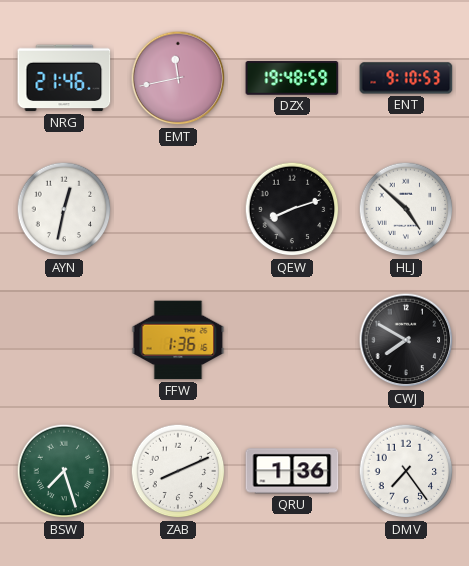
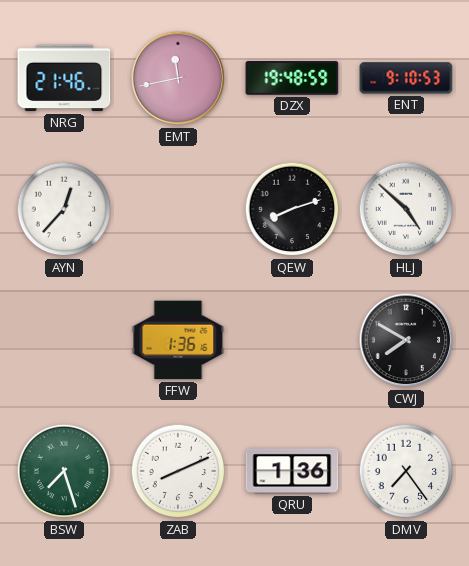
AYN: 12:32 -> 12:37
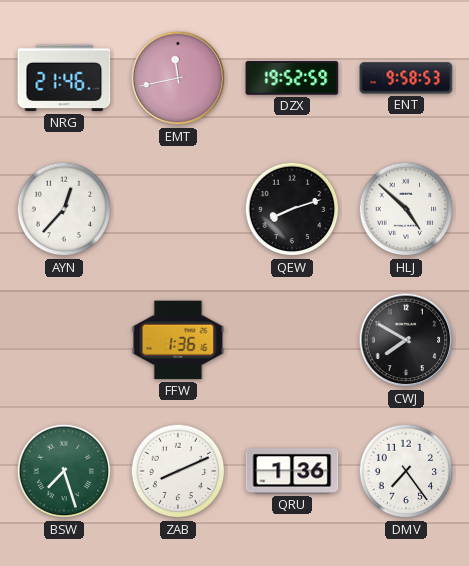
DZX: 19:48 -> 19:52
ENT: 9:10 -> 9:58
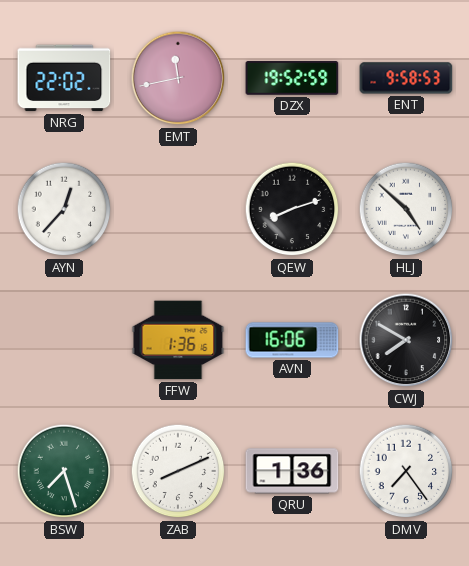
NRG: 21:46 -> 22:02
AVN: none -> 16:06
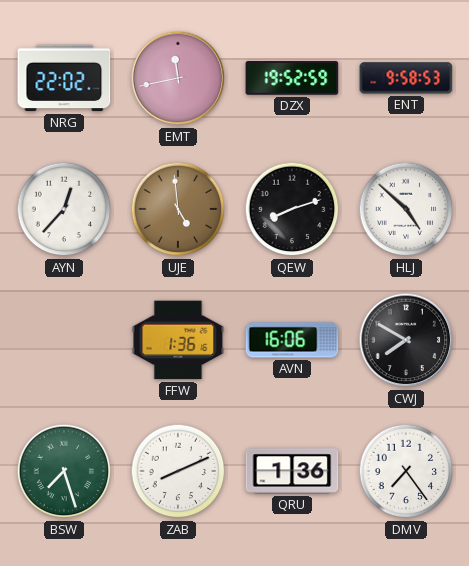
UJE: none -> 4:59
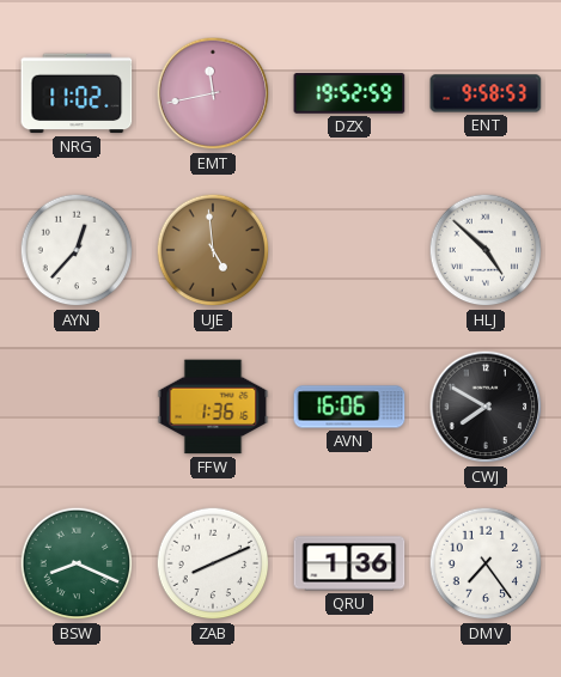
NRG: 22:02 -> 11:02
QEW: 8:12 -> none
BSW: 7:27 -> 8:19
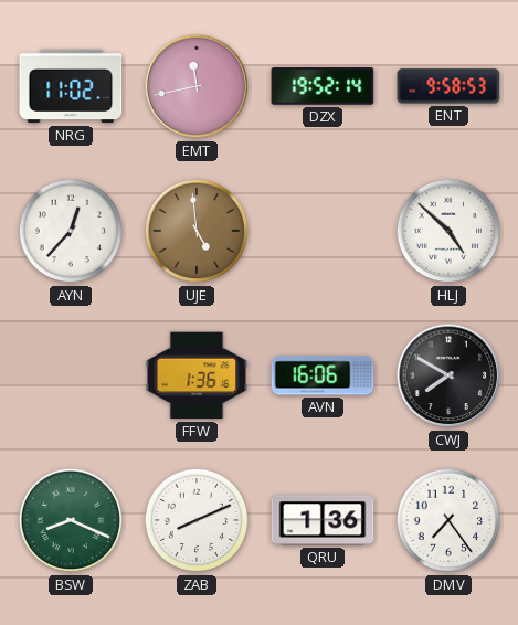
DZX: 19:52:59 -> 19:52:14
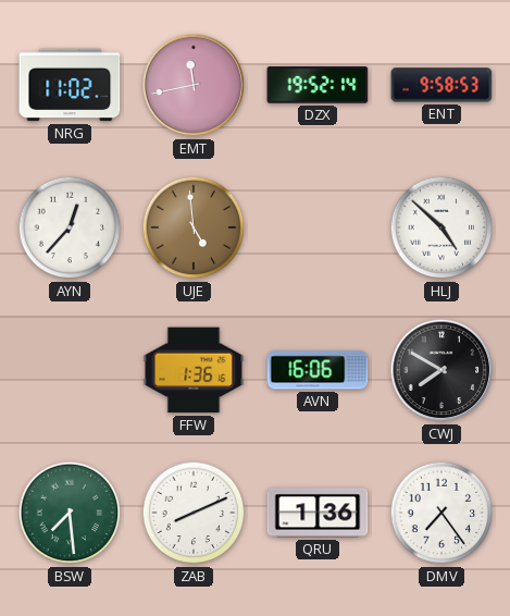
BSW: 8:19 -> 7:29
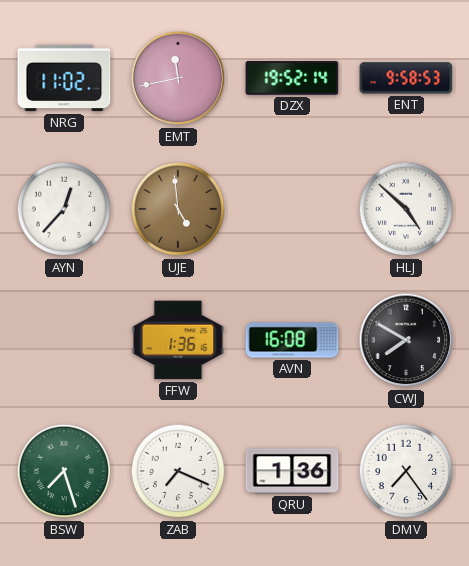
AVN: 16:06 -> 16:08
BSW: 7:29 -> 7:27
ZAB: 8:11 -> 7:19
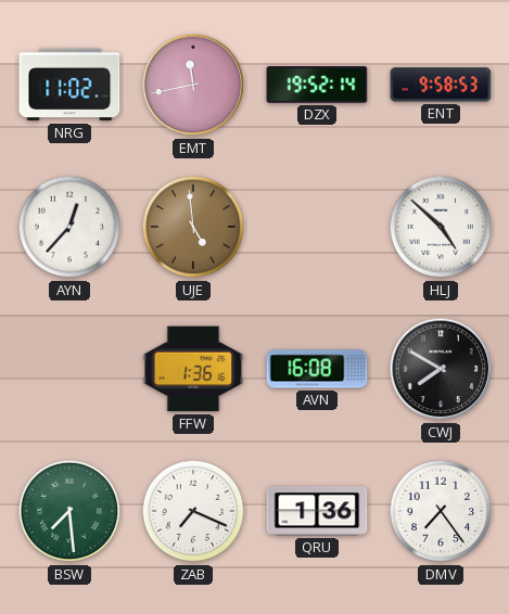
BSW: 7:27 -> 7:29
